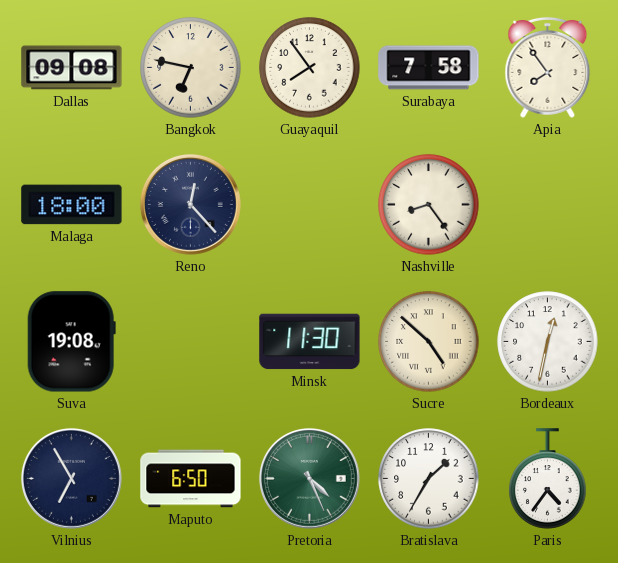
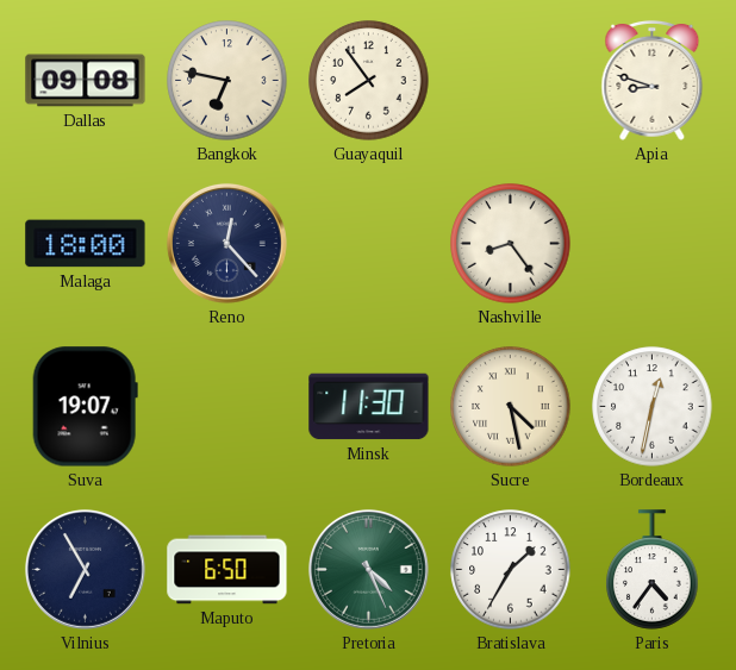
Surabaya: 7:58 -> none
Apia: 7:54 -> 8:48
Suva: 19:08 -> 19:07
Sucre: 4:52 -> 4:28
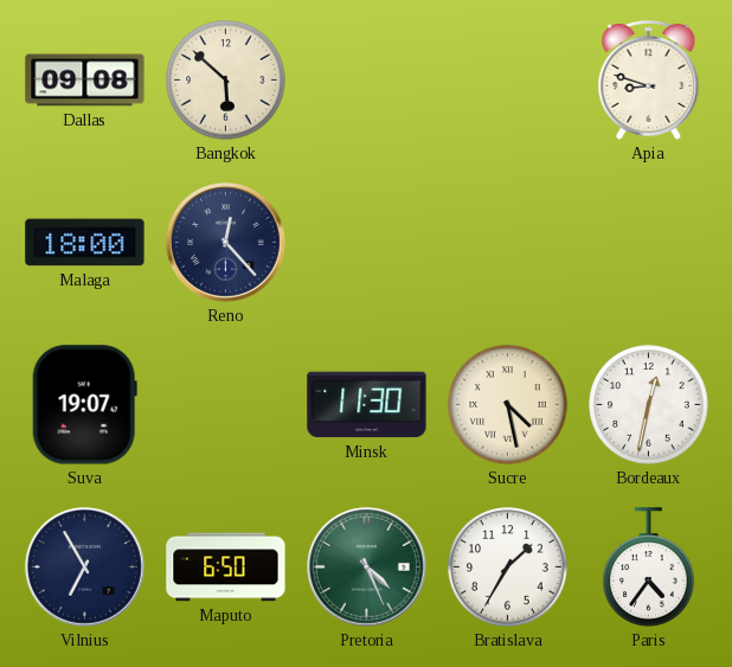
Bangkok: 6:47 -> 5:52
Guayaquil: 7:54 -> none
Nashville: 8:24 -> none
